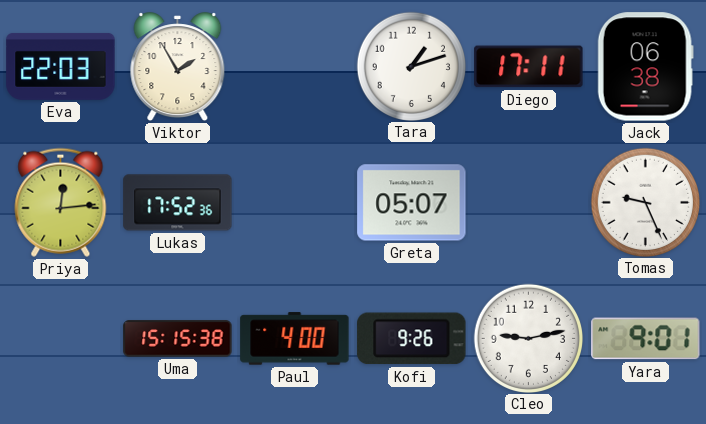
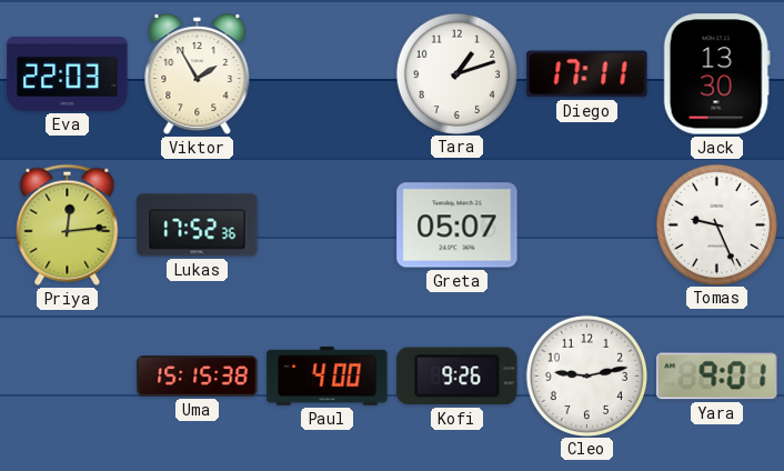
Jack: 06:38 -> 13:30
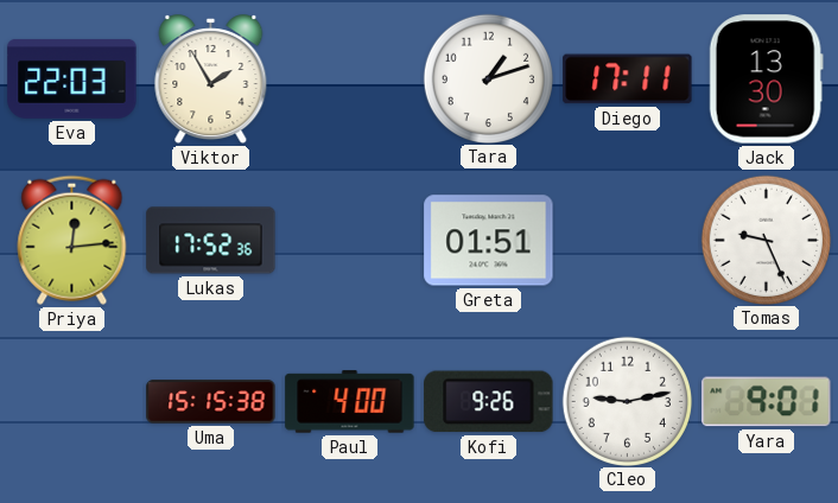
Greta: 05:07 -> 01:51
